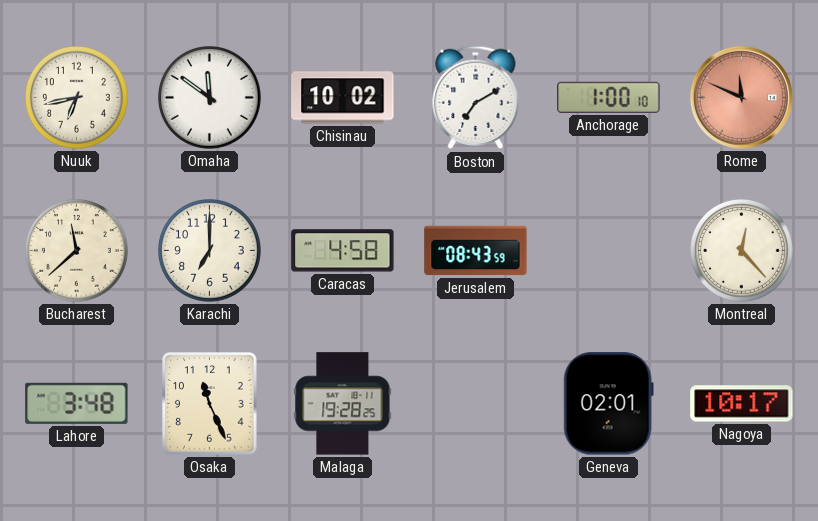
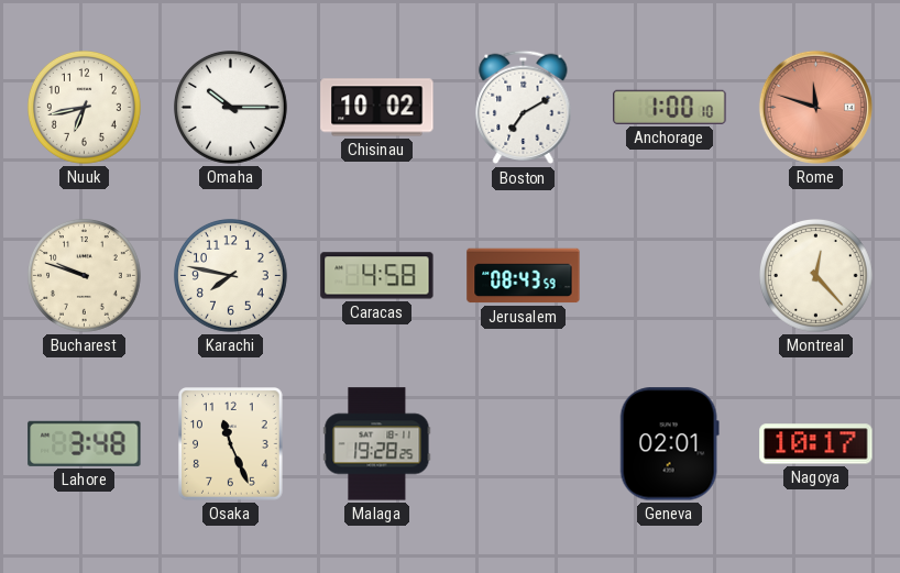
Omaha: 11:51 -> 10:15
Rome: 11:49 -> 11:48
Bucharest: 11:38 -> 9:48
Karachi: 7:00 -> 7:47
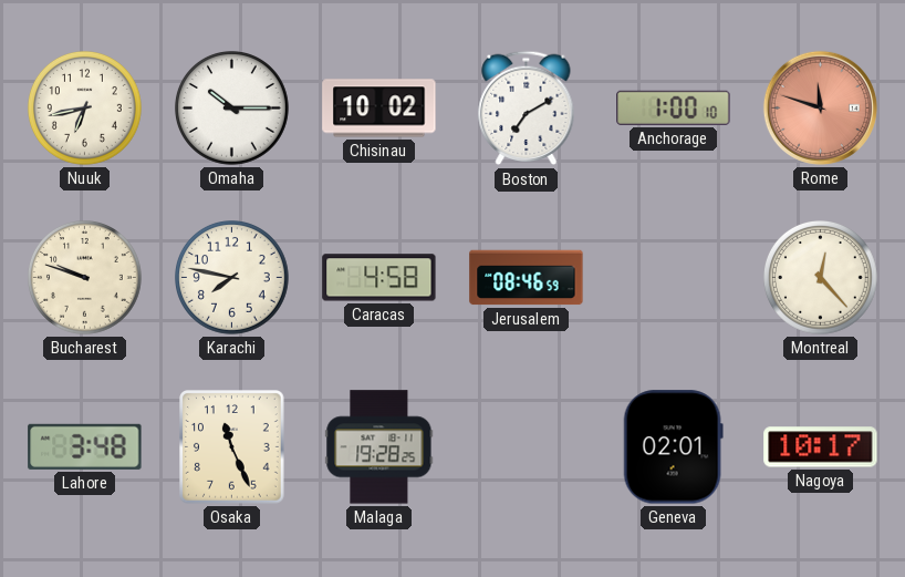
Jerusalem: 08:43 -> 08:46
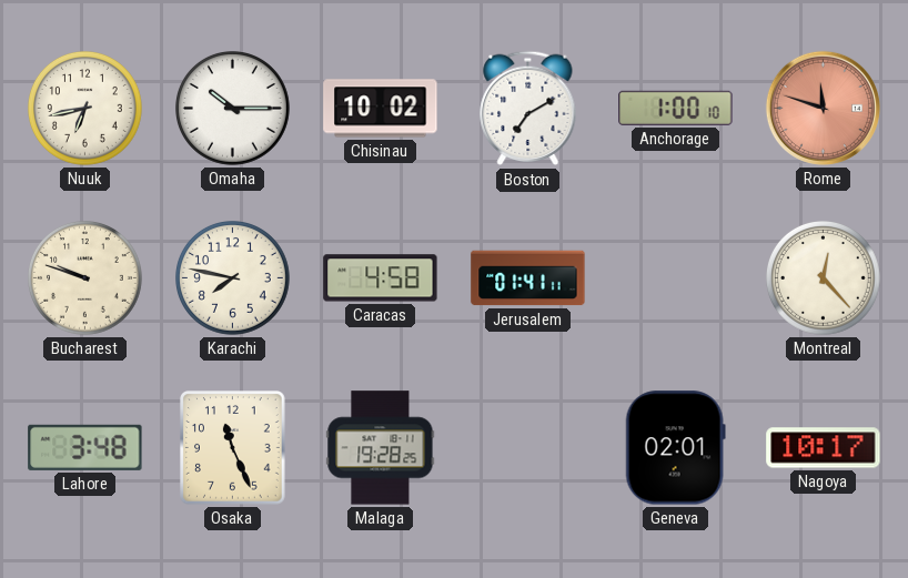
Jerusalem: 08:46 -> 01:41
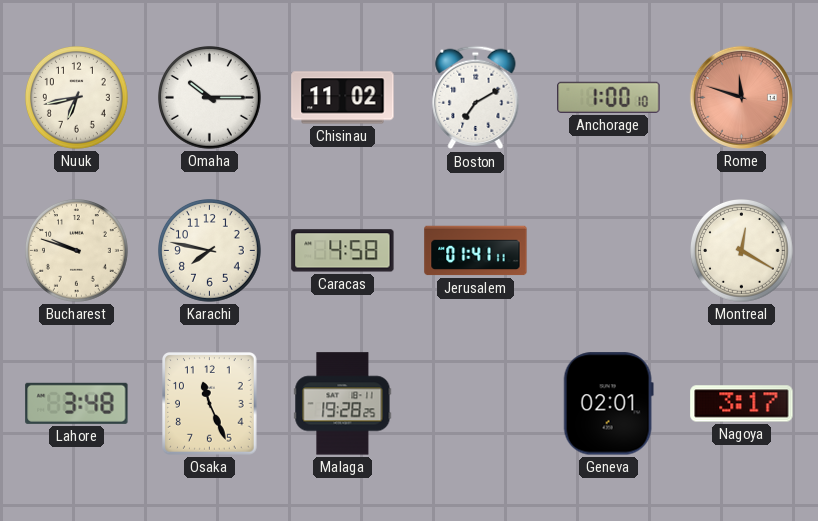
Chisinau: 10:02 -> 11:02
Montreal: 12:23 -> 12:20
Nagoya: 10:17 -> 3:17
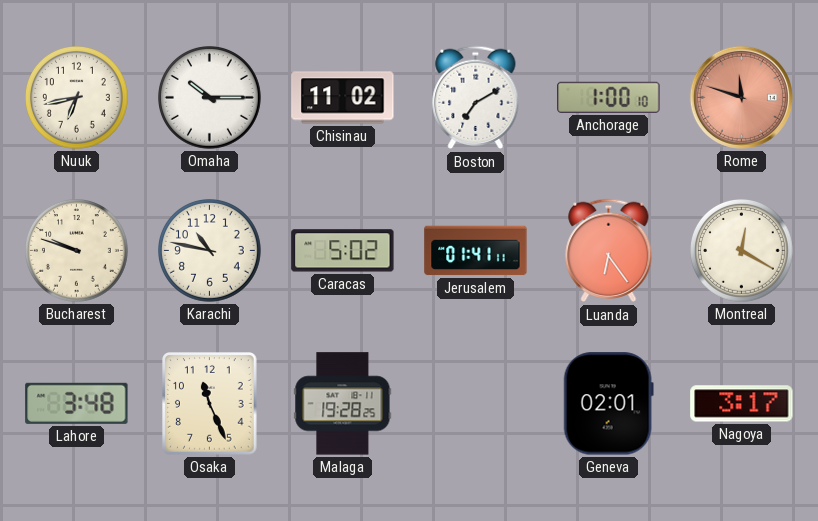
Karachi: 7:47 -> 10:47
Caracas: 4:58 -> 5:02
Luanda: none -> 6:24
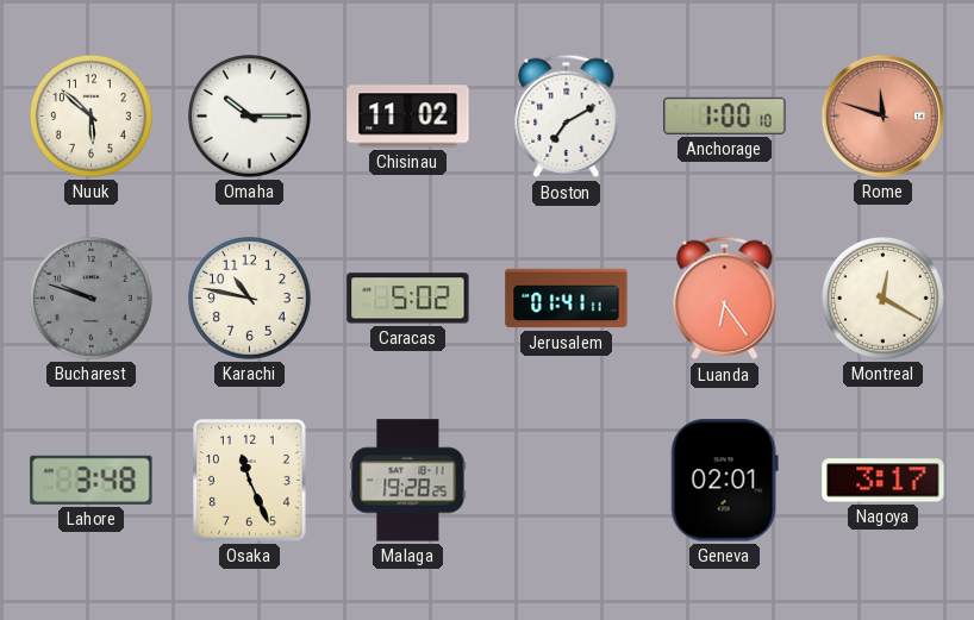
Nuuk: 6:43 -> 5:52
Bucharest dial: cream -> grey
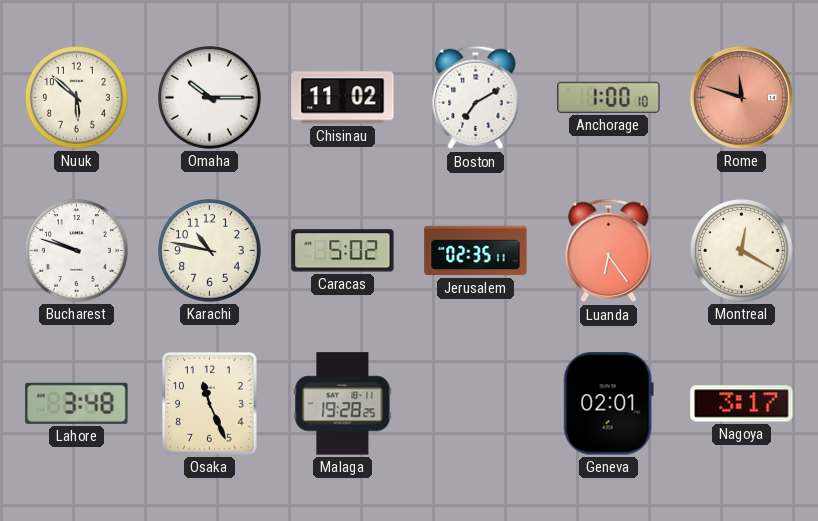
Bucharest dial: grey -> white
Jerusalem: 01:41 -> 02:35
